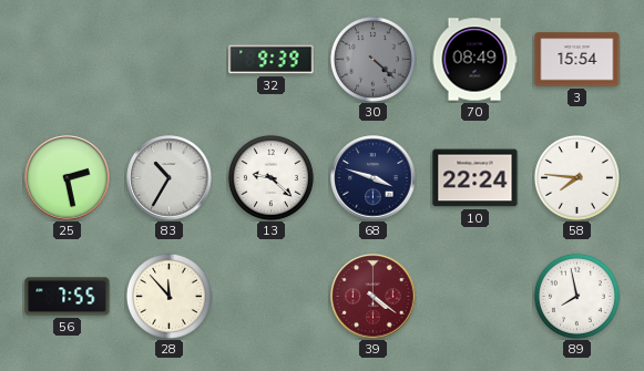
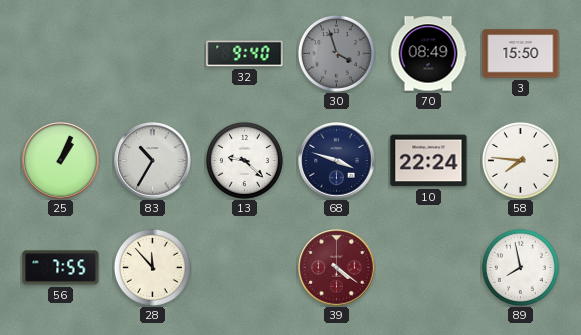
32: 9:39 -> 9:40
30: 4:22 -> 3:57
3: 15:54 -> 15:50
25: 2:28 -> 1:04
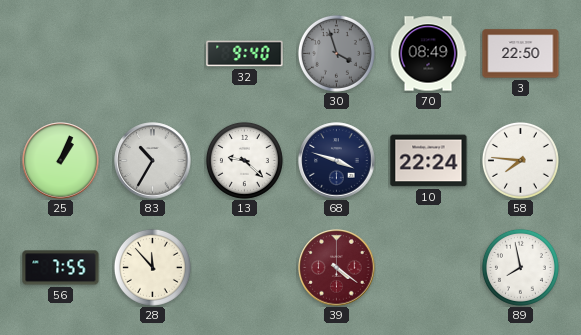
3: 15:50 -> 22:50
